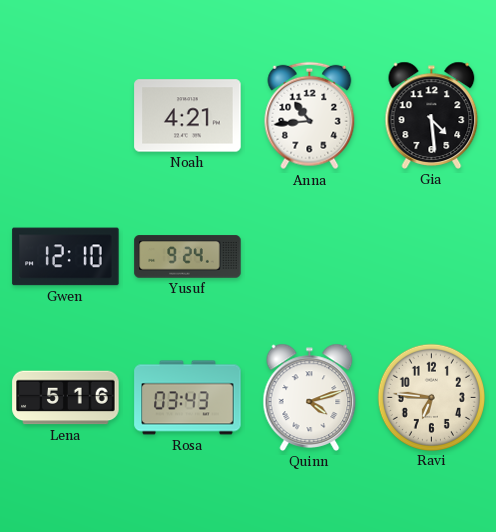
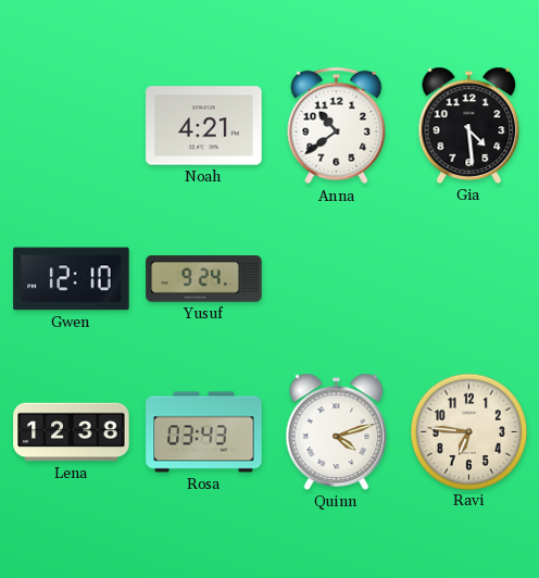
Anna: 10:44 -> 10:39
Lena: 5:16 -> 12:38
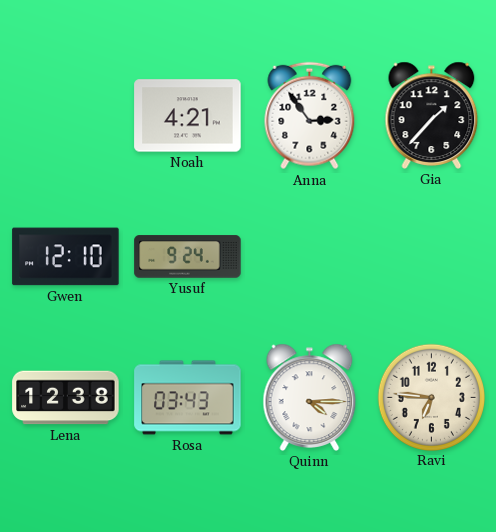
Anna: 10:39 -> 2:54
Gia: 4:29 -> 1:37
Quinn: 4:12 -> 4:15
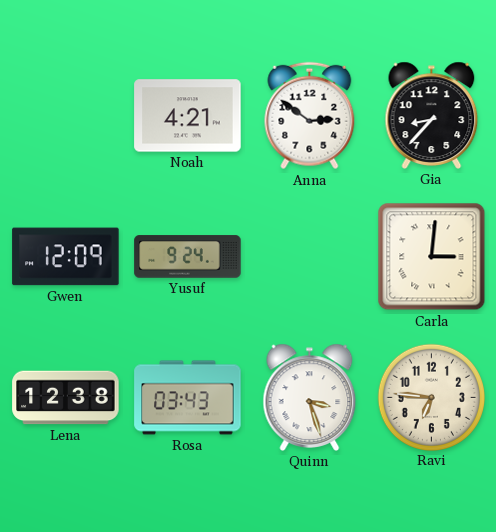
Anna: 2:54 -> 2:51
Gia: 1:37 -> 8:37
Gwen: 12:10 -> 12:09
Carla: none -> 3:01
Quinn: 4:15 -> 3:27
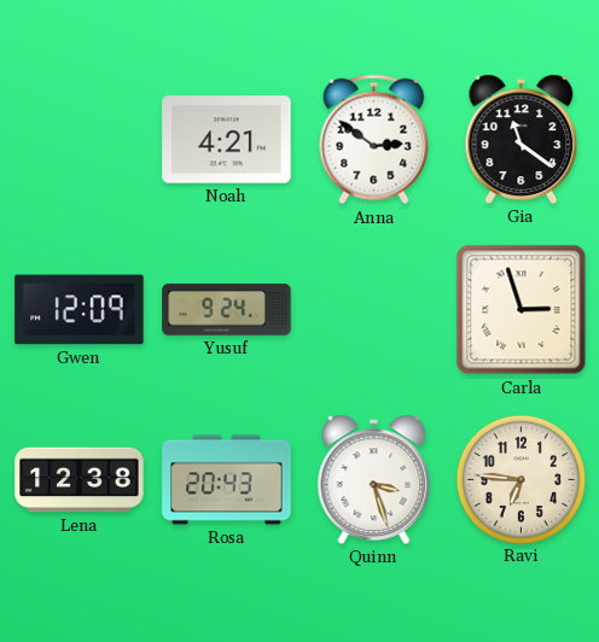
Gia: 8:37 -> 11:21
Carla: 3:01 -> 2:57
Rosa: 03:43 -> 20:43
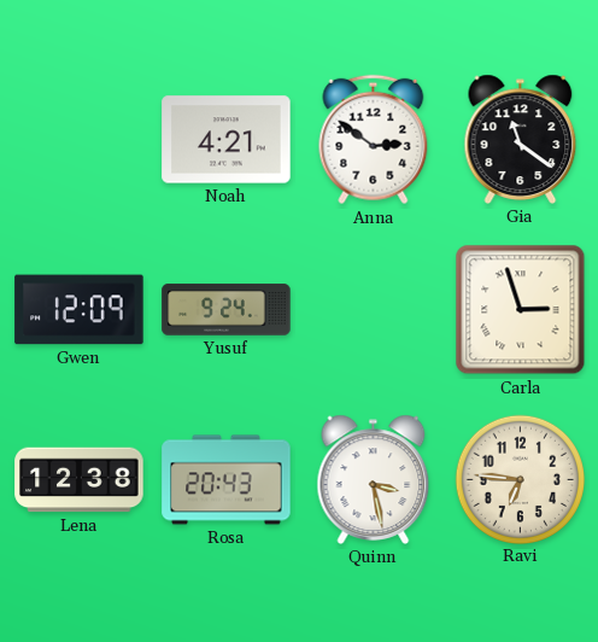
Quinn: 3:27 -> 3:28
